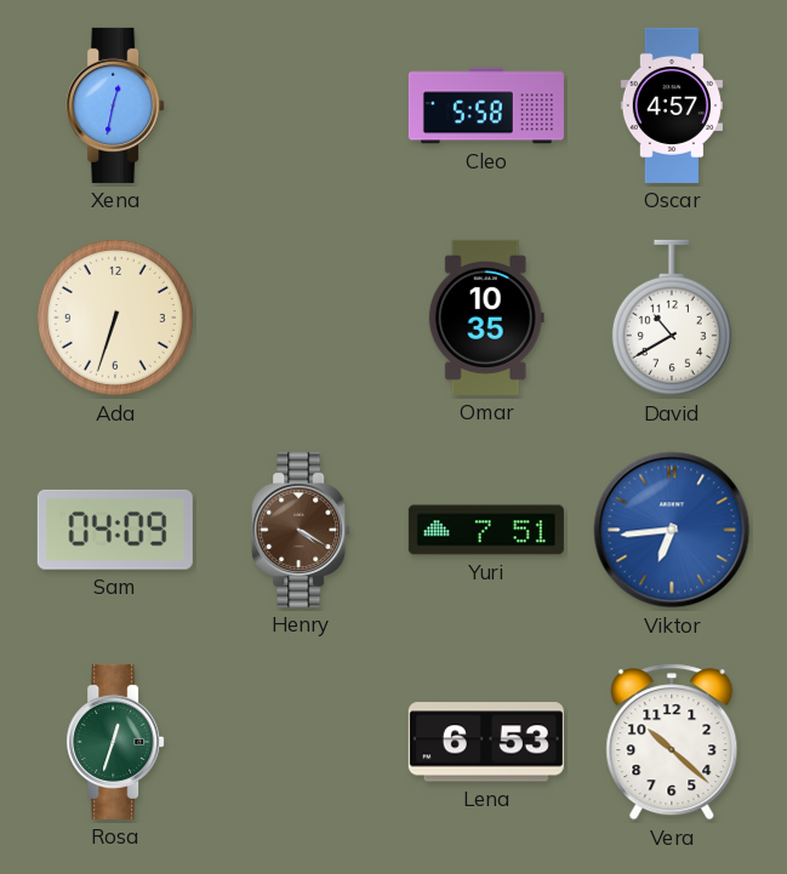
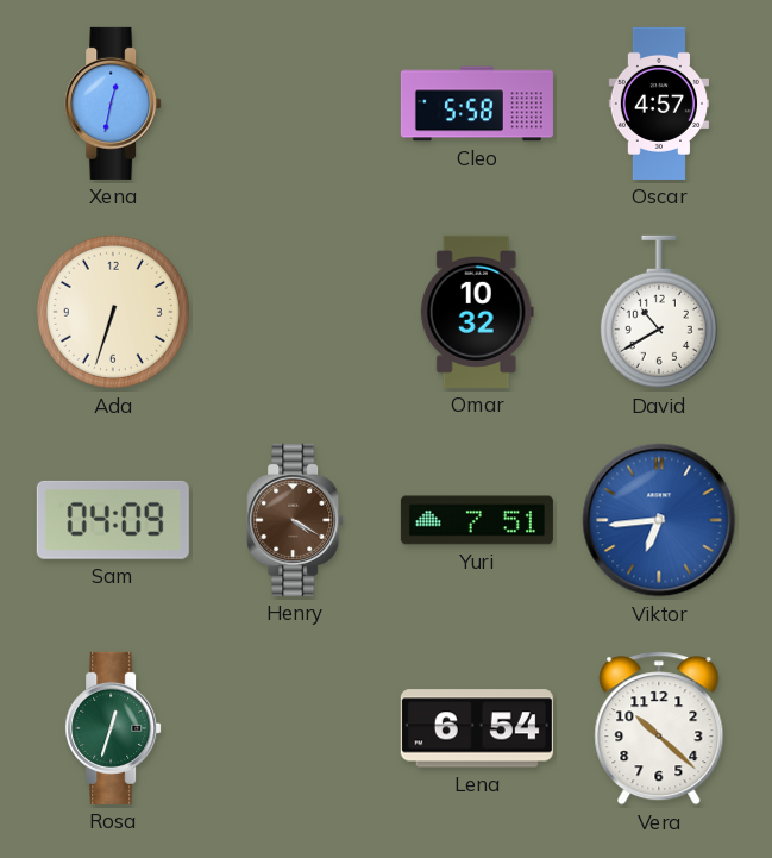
Omar: 10:35 -> 10:32
Lena: 6:53 -> 6:54
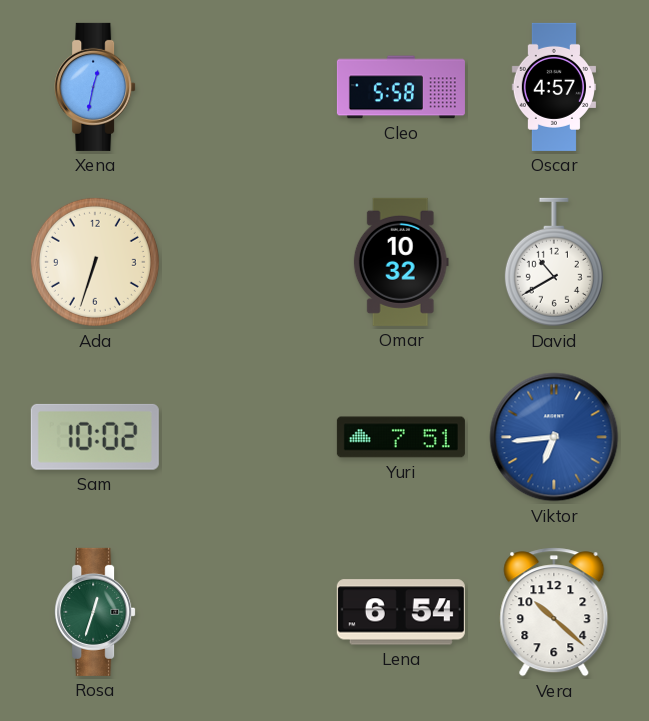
Sam: 04:09 -> 10:02
Henry: 4:20 -> none
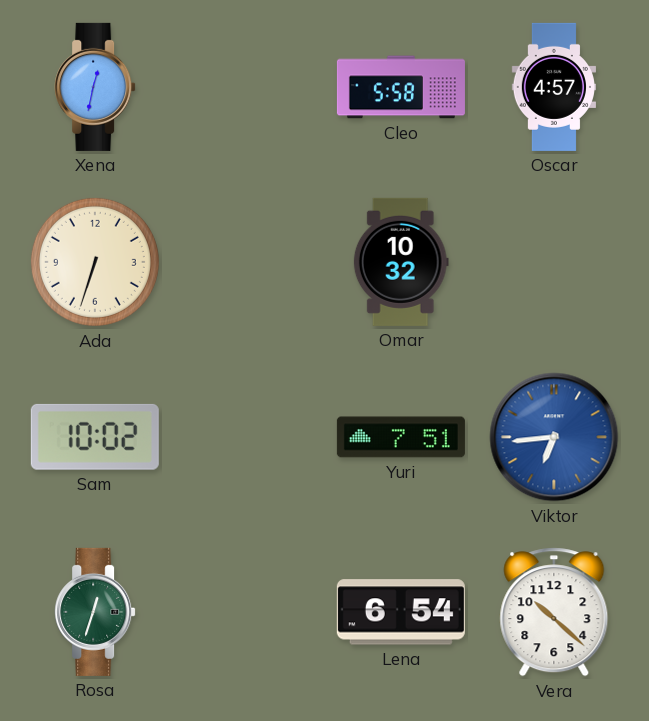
David: 10:40 -> none
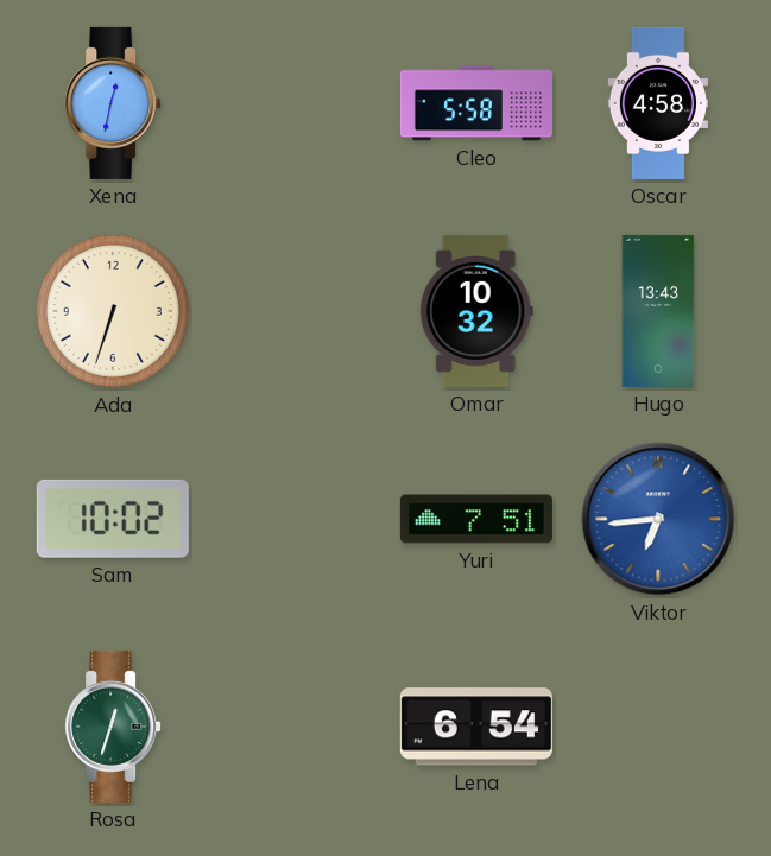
Oscar: 4:57 -> 4:58
Hugo: none -> 13:43
Vera: 10:22 -> none
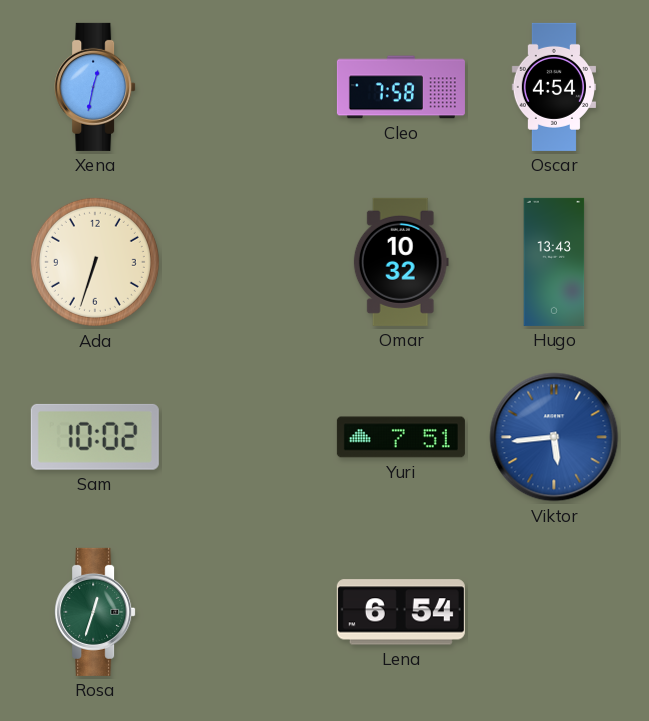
Cleo: 5:58 -> 7:58
Oscar: 4:58 -> 4:54
Viktor: 6:44 -> 5:44
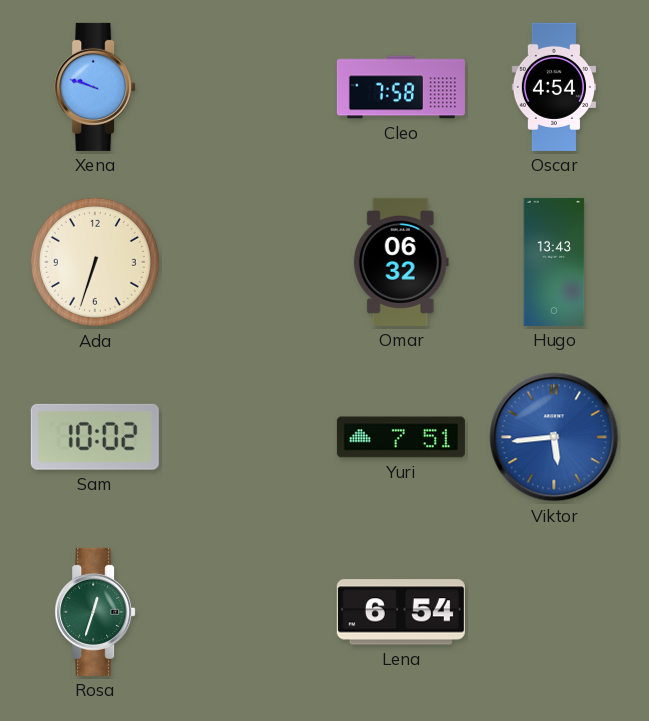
Xena: 12:32 -> 9:48
Omar: 10:32 -> 06:32
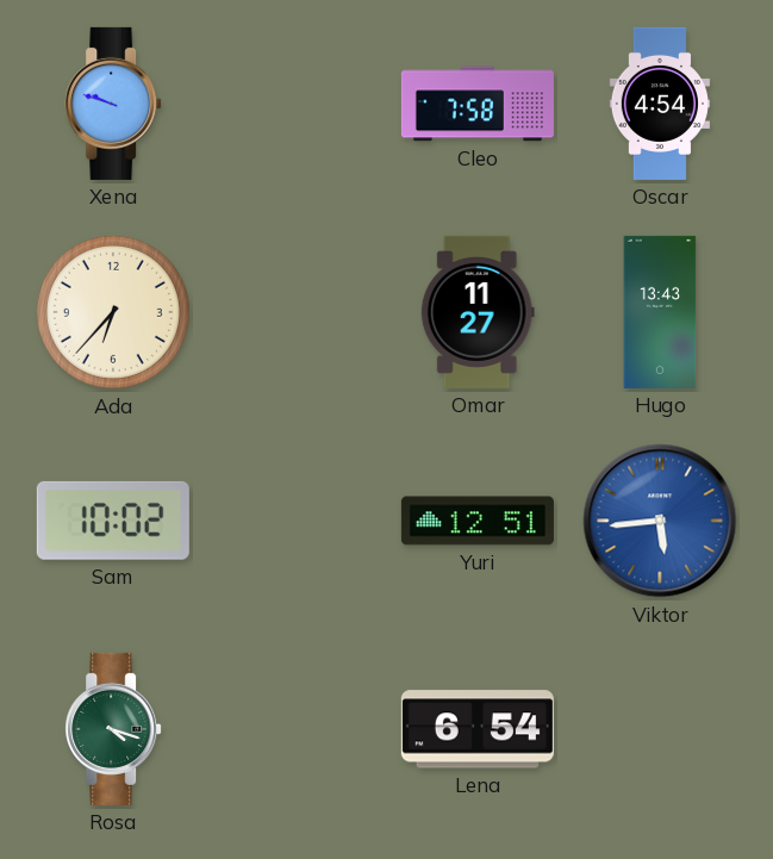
Ada: 6:33 -> 6:37
Omar: 06:32 -> 11:27
Yuri: 7:51 -> 12:51
Rosa: 12:33 -> 4:18
